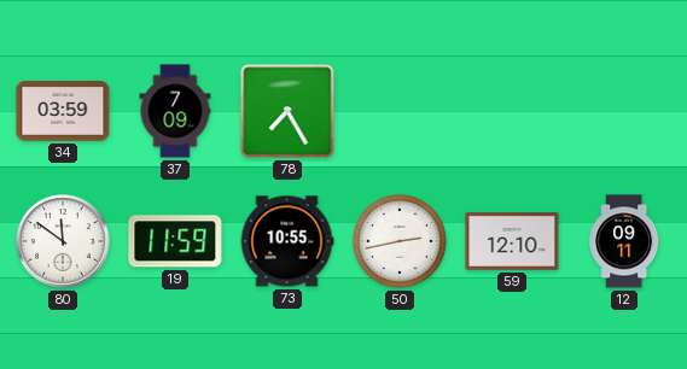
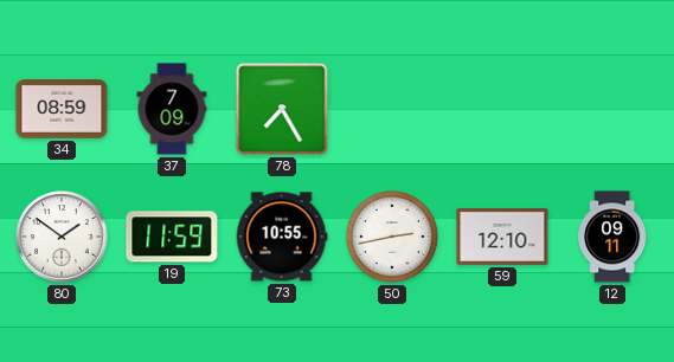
34: 03:59 -> 08:59
80: 11:51 -> 1:51
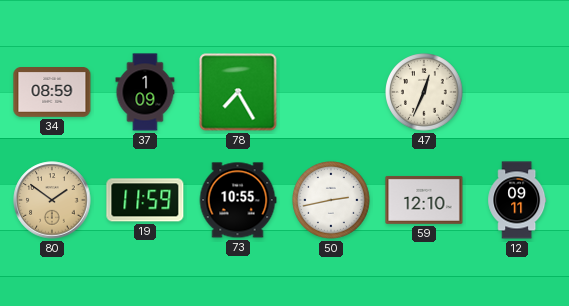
37: 7:09 -> 1:09
47: none -> 12:34
80 dial: white -> champagne
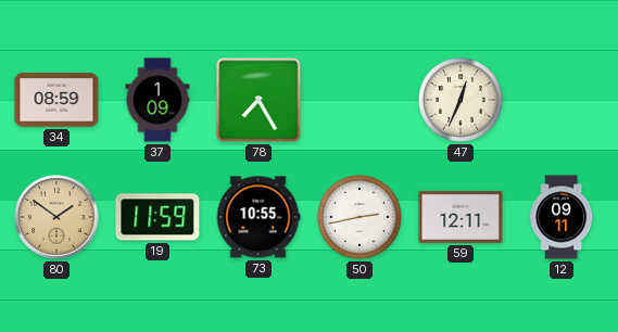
59: 12:10 -> 12:11
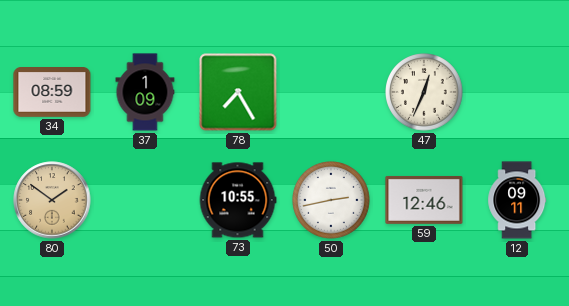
19: 11:59 -> none
59: 12:11 -> 12:46
